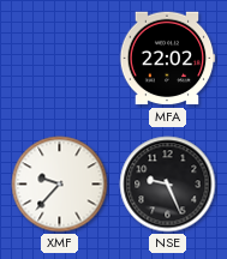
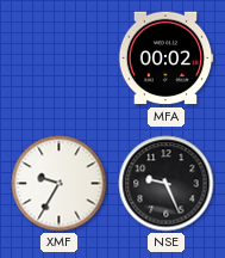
MFA: 22:02 -> 00:02
XMF: 9:37 -> 9:35
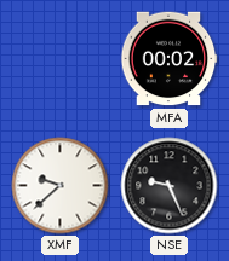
XMF: 9:35 -> 9:38
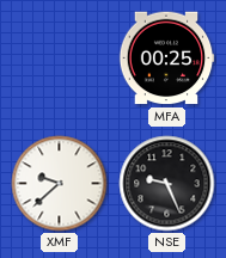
MFA: 00:02 -> 00:25
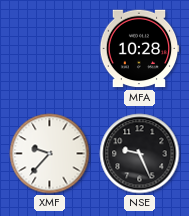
MFA: 00:25 -> 10:28
XMF: 9:38 -> 9:37
